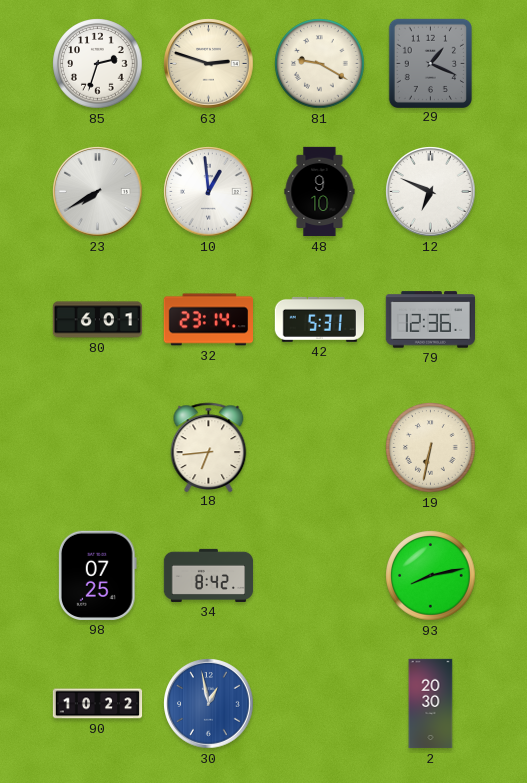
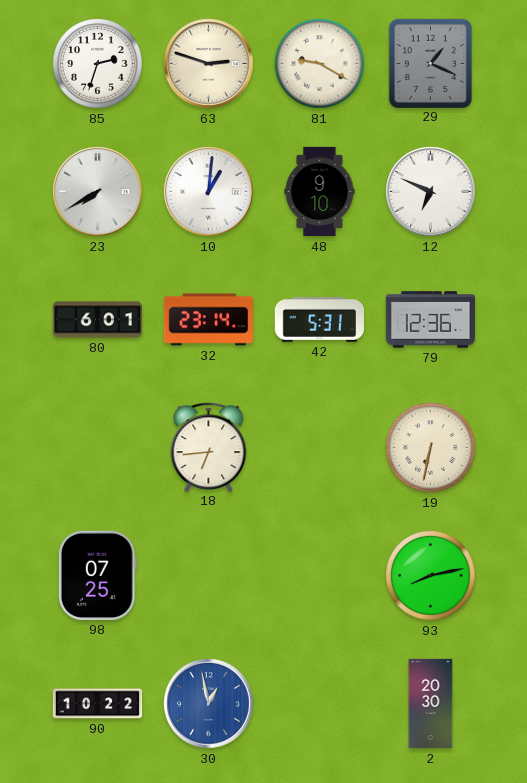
10: 12:59 -> 1:01
34: 8:42 -> none
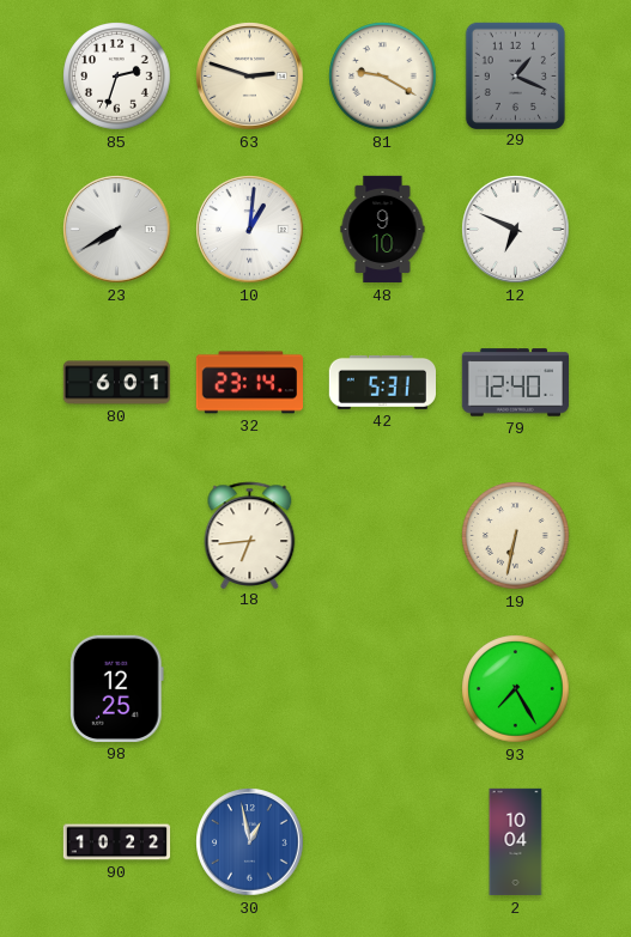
79: 12:36 -> 12:40
98: 07:25 -> 12:25
93: 8:13 -> 7:25
2: 20:30 -> 10:04
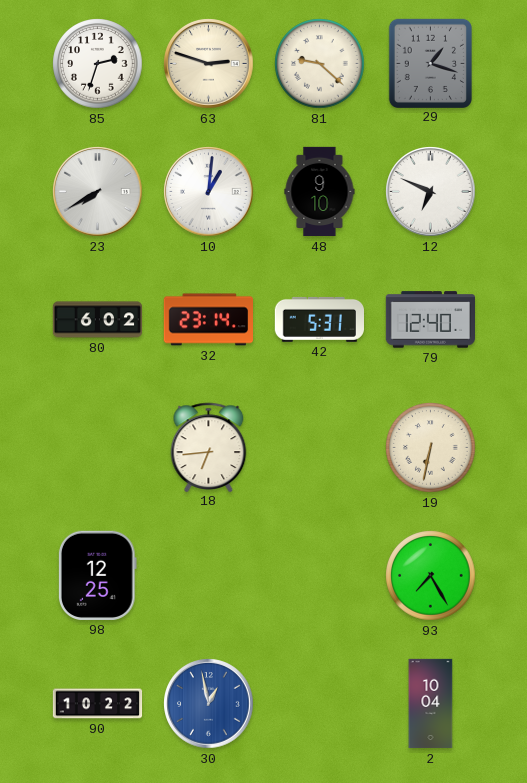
81: 9:20 -> 9:22
29: 1:19 -> 1:18
80: 6:01 -> 6:02
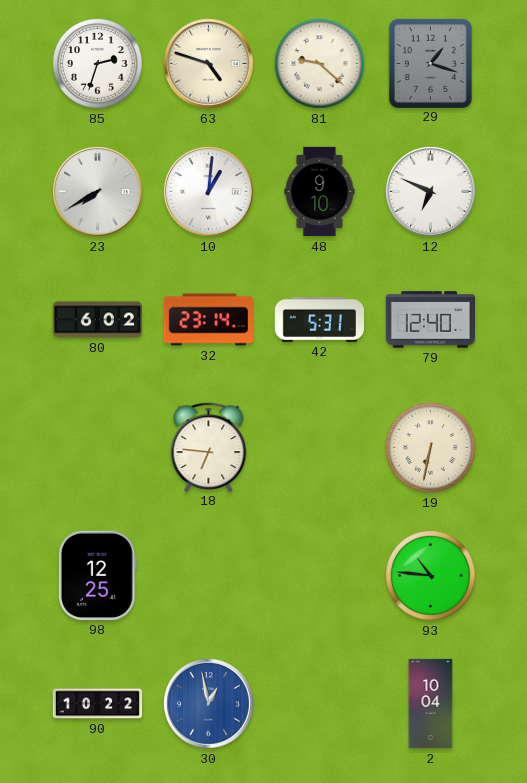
63: 2:48 -> 4:48
18: 6:44 -> 6:46
93: 7:25 -> 10:46
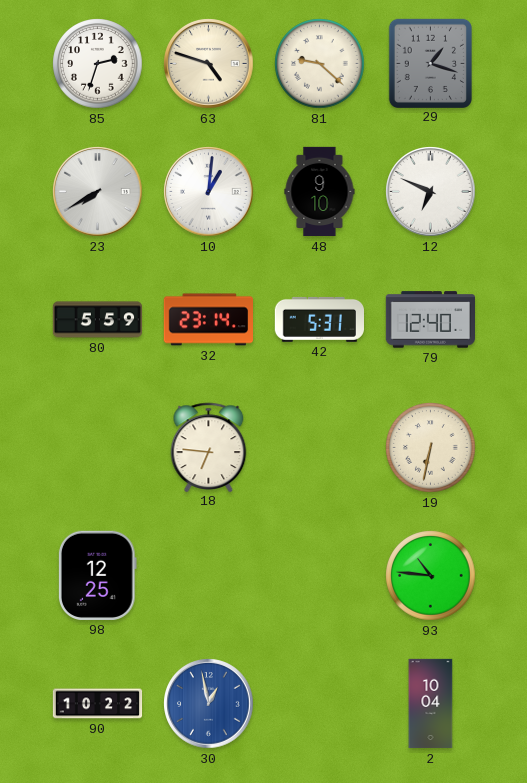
80: 6:02 -> 5:59
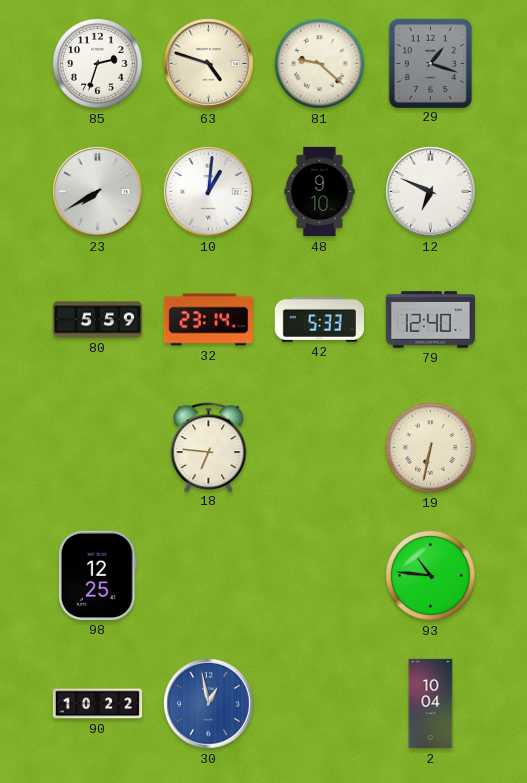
42: 5:31 -> 5:33
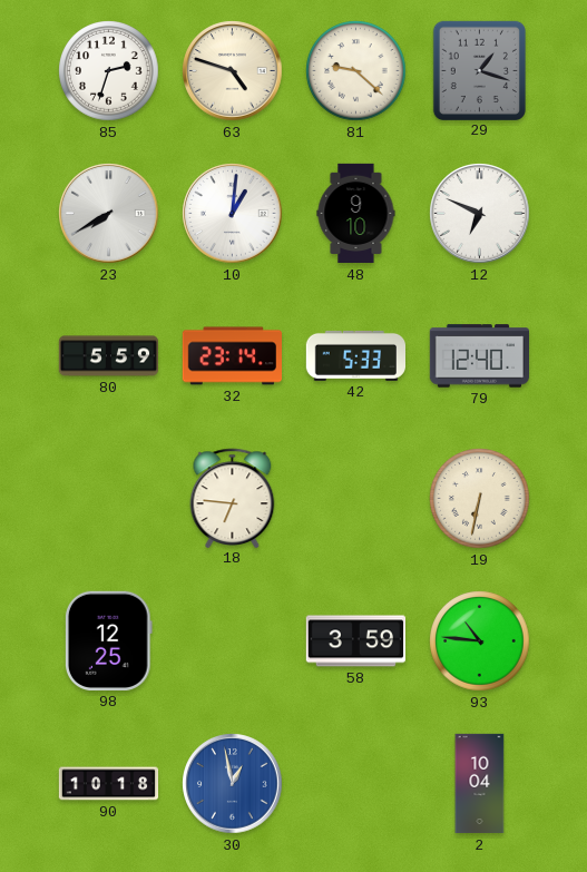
58: none -> 3:59
90: 10:22 -> 10:18
